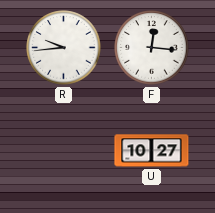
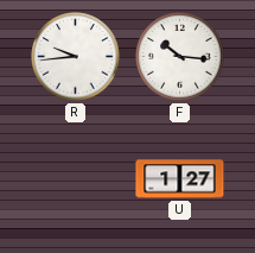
F: 12:16 -> 10:16
U: 10:27 -> 1:27
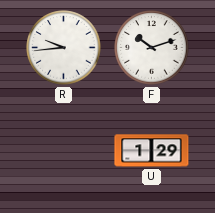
F: 10:16 -> 10:12
U: 1:27 -> 1:29
